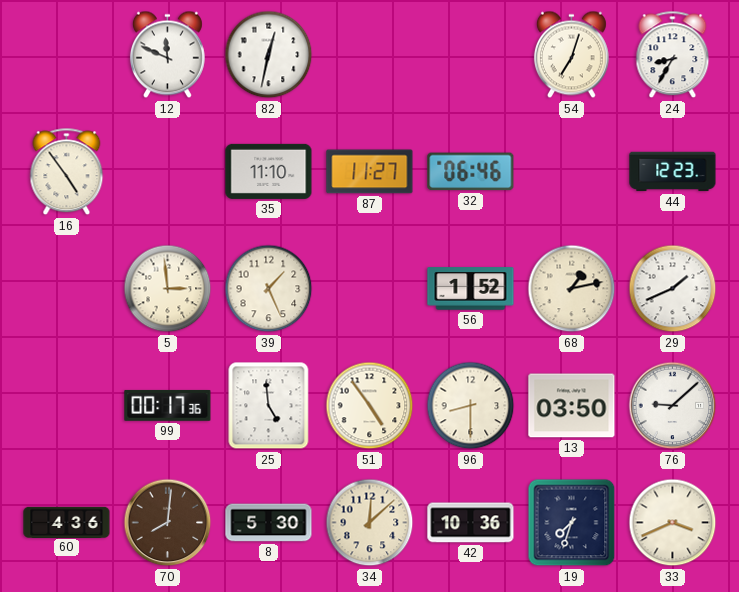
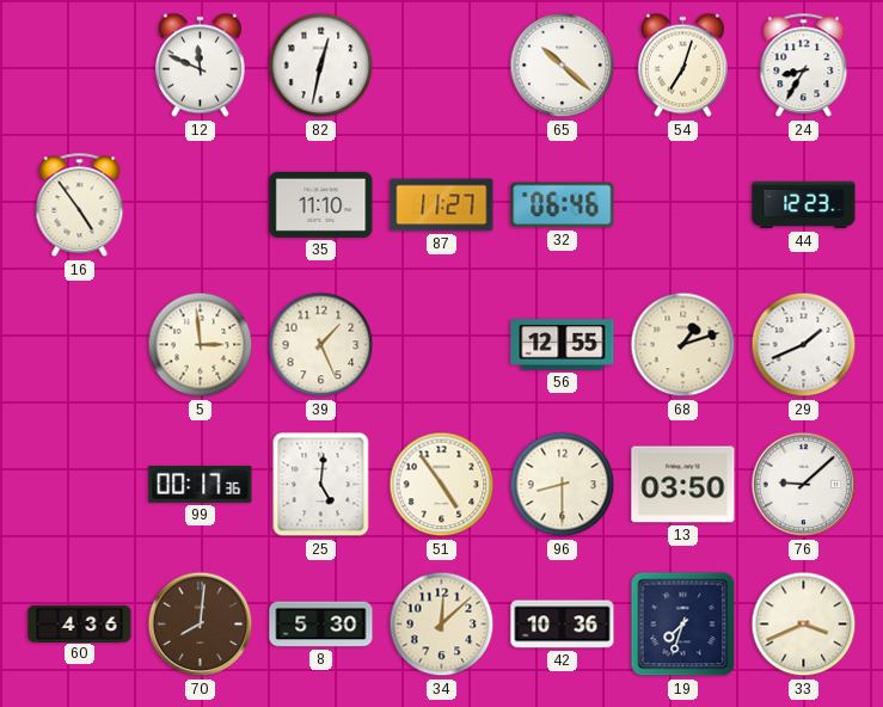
65: none -> 10:22
56: 1:52 -> 12:55
68: 1:13 -> 1:12
25: 4:59 -> 5:01
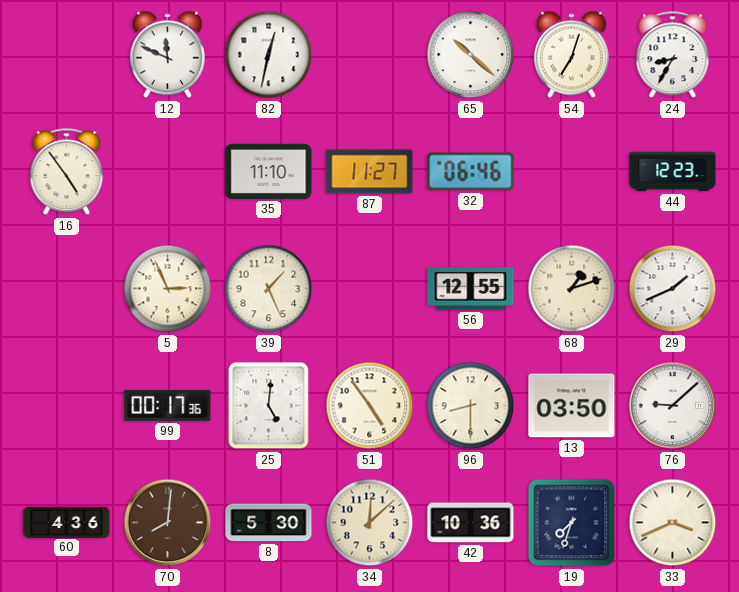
5: 2:59 -> 2:56
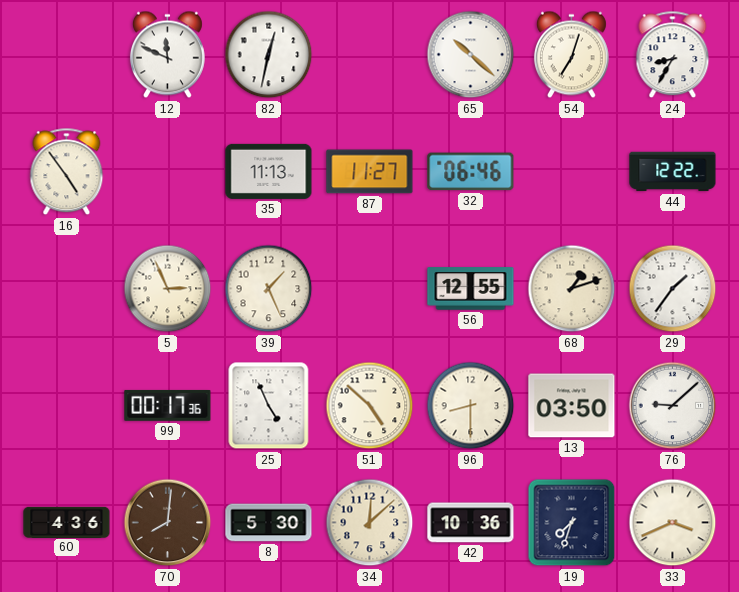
35: 11:10 -> 11:13
44: 12:23 -> 12:22
29: 1:41 -> 1:36
25: 5:01 -> 4:56
51: 4:54 -> 4:52
